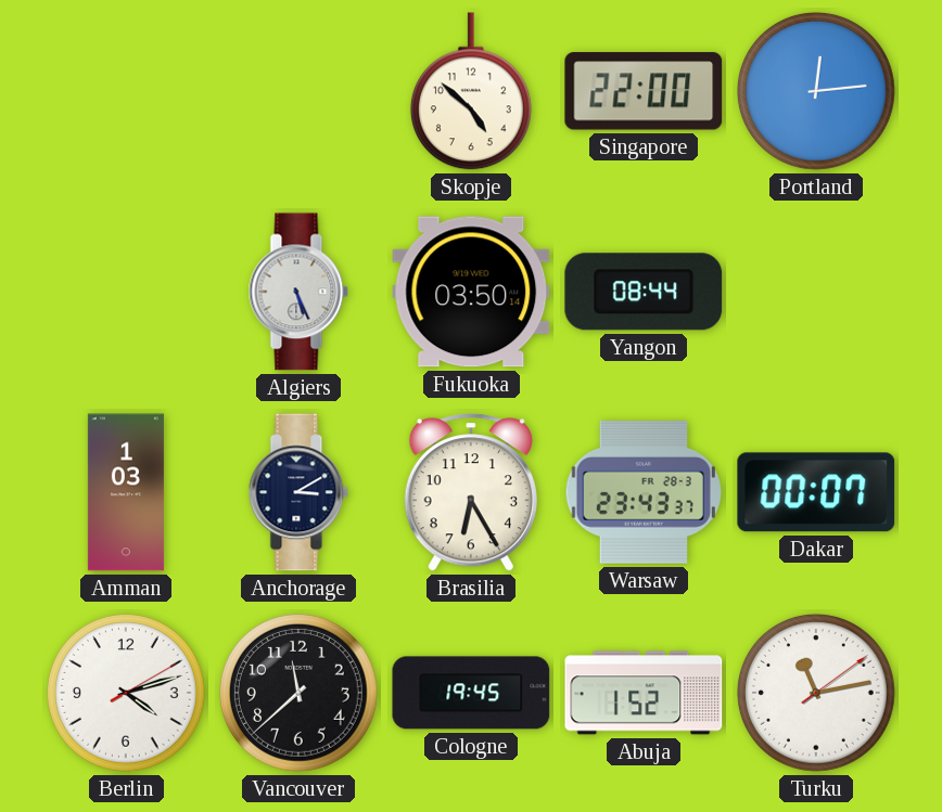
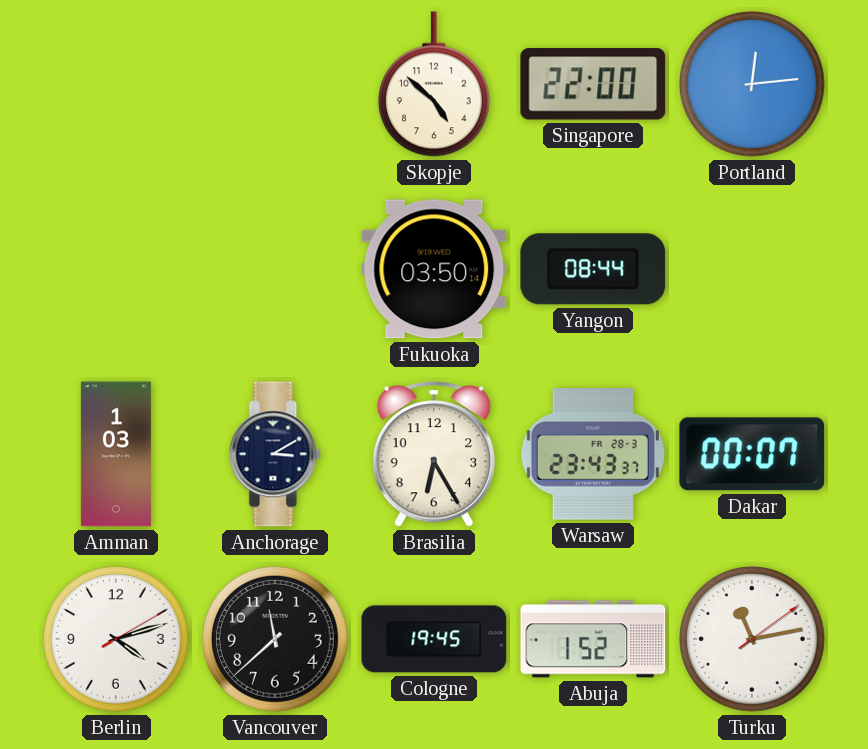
Algiers: 5:26 -> none
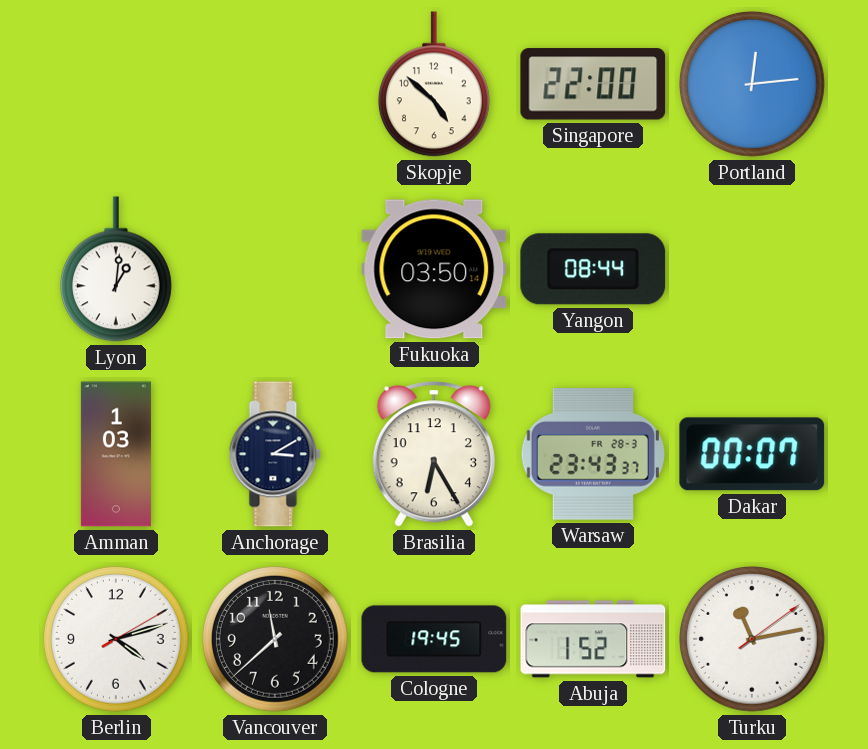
Lyon: none -> 1:01
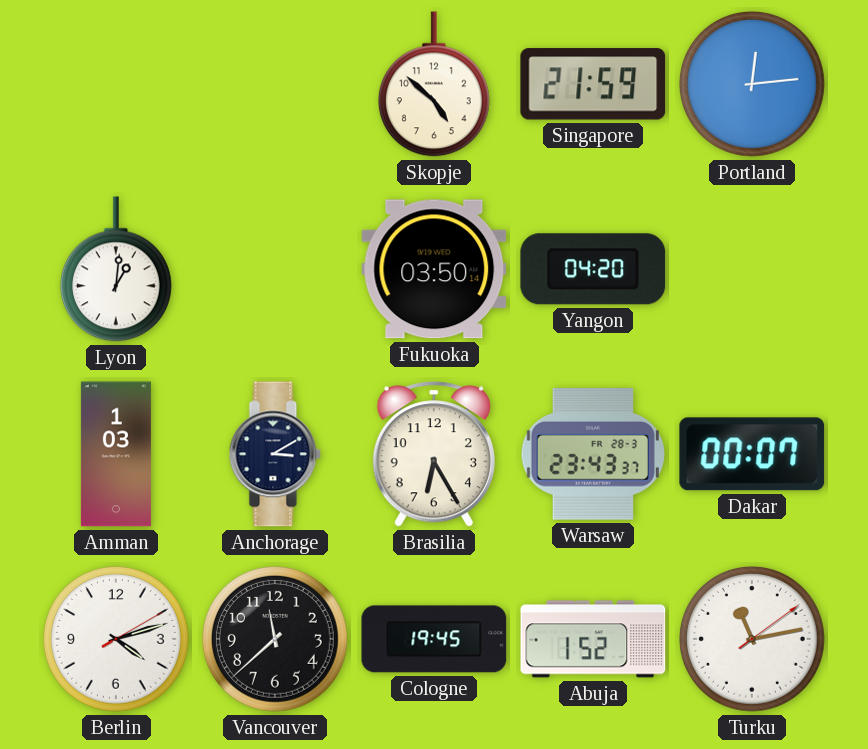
Singapore: 22:00 -> 21:59
Yangon: 08:44 -> 04:20
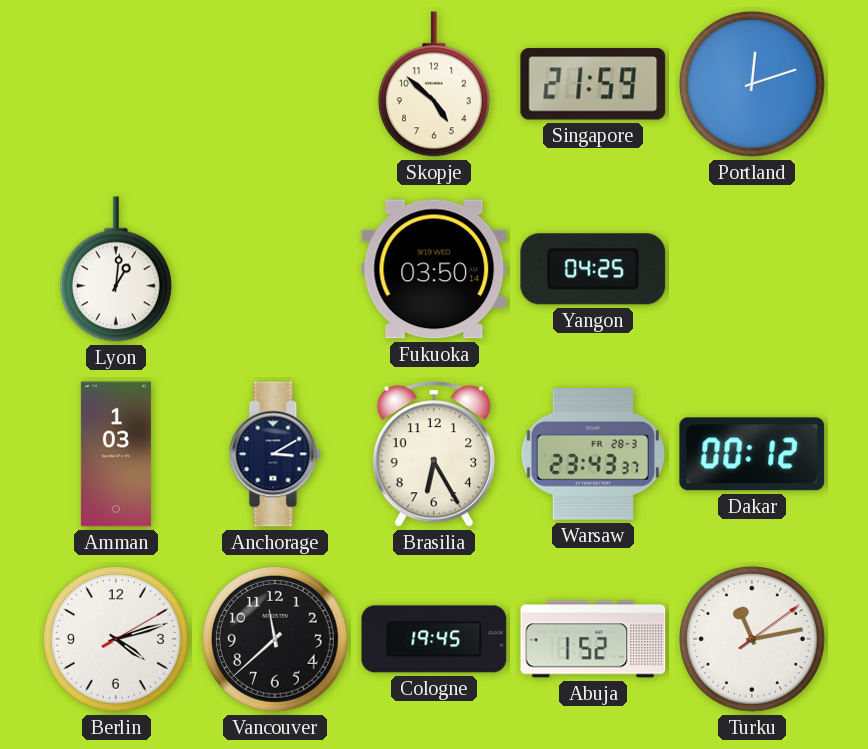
Portland: 12:14 -> 12:12
Yangon: 04:20 -> 04:25
Dakar: 00:07 -> 00:12
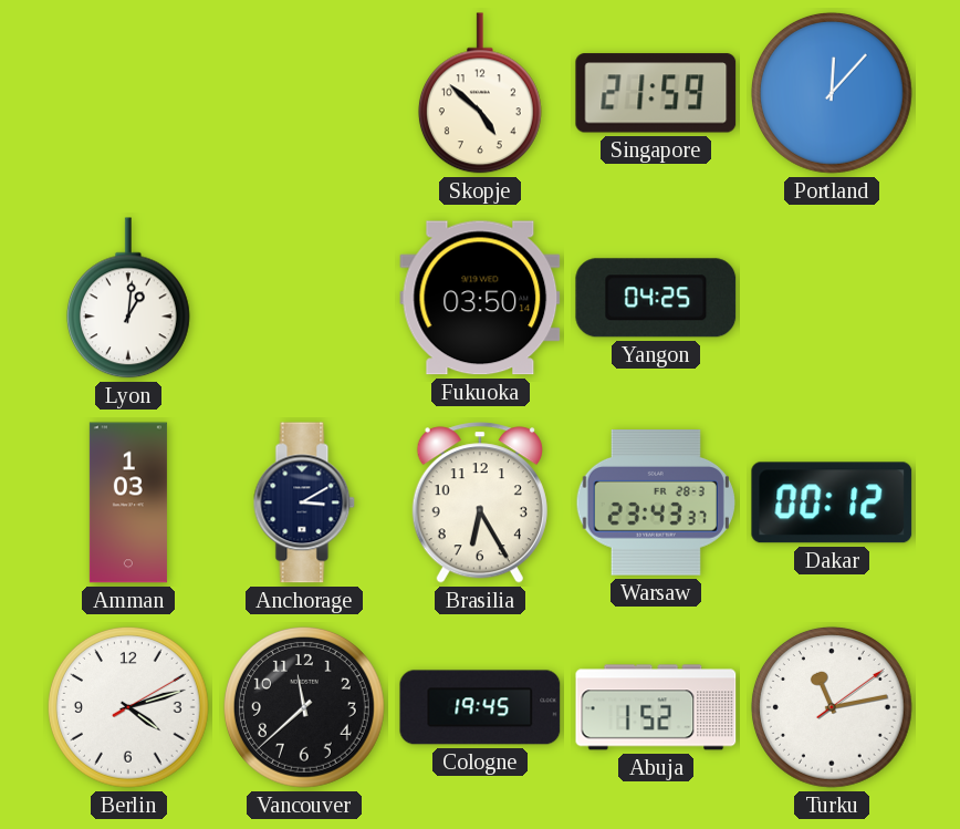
Portland: 12:12 -> 12:07
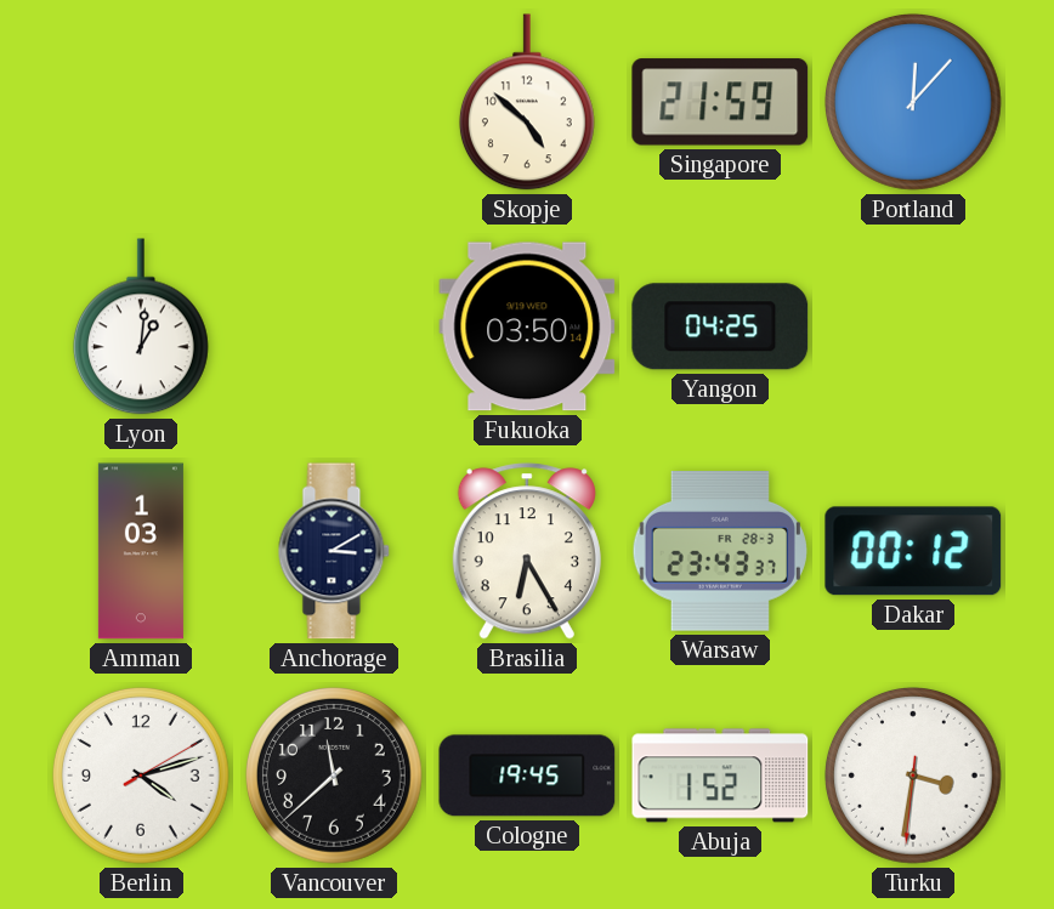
Turku: 11:13 -> 3:31
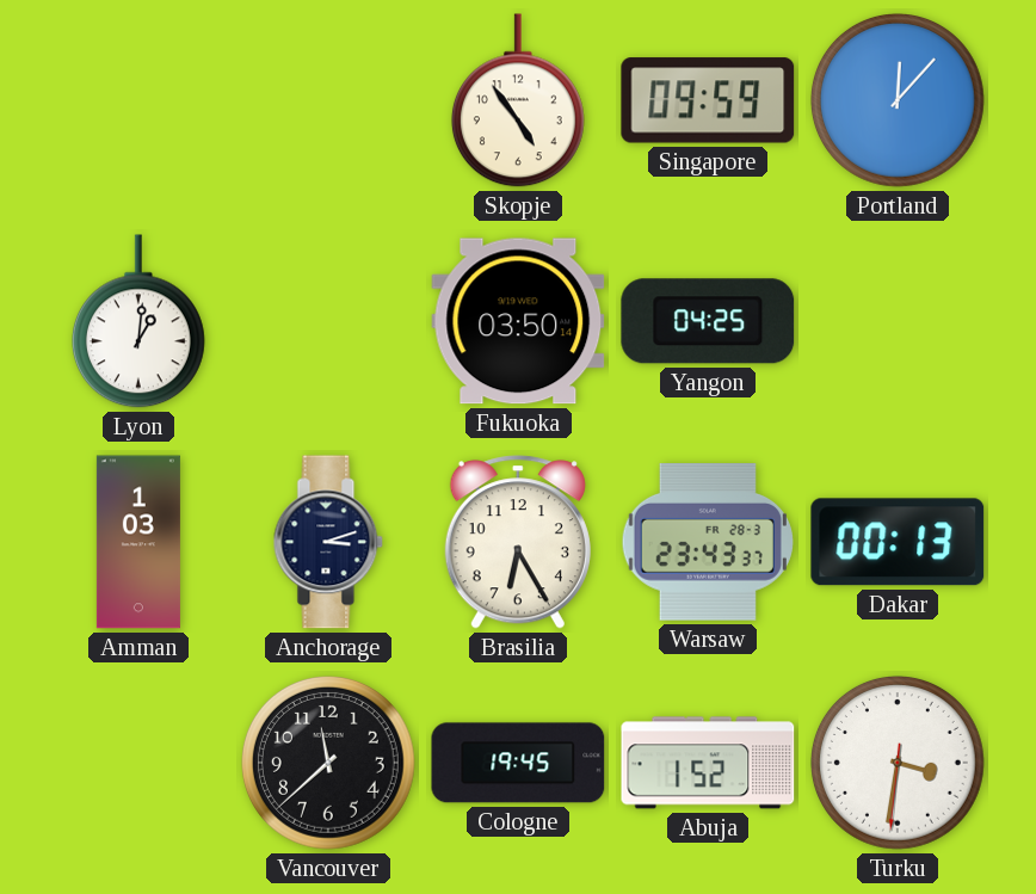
Skopje: 4:52 -> 4:54
Singapore: 21:59 -> 09:59
Anchorage: 3:10 -> 3:12
Dakar: 00:12 -> 00:13
Berlin: 4:12 -> none
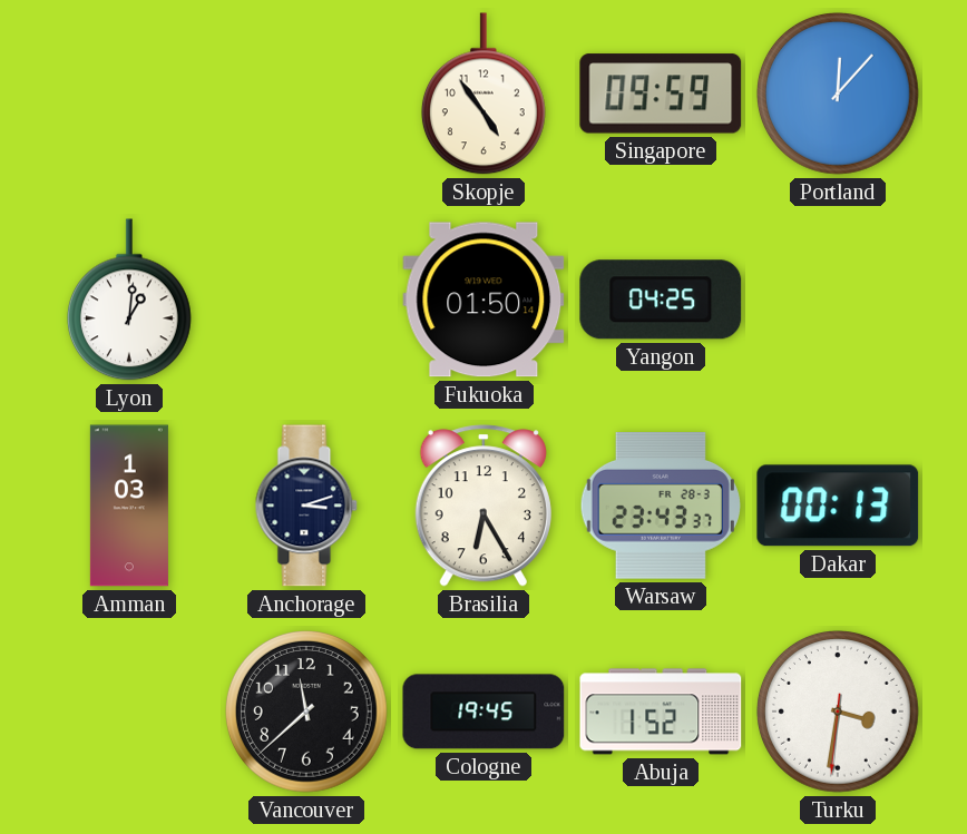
Fukuoka: 03:50 -> 01:50
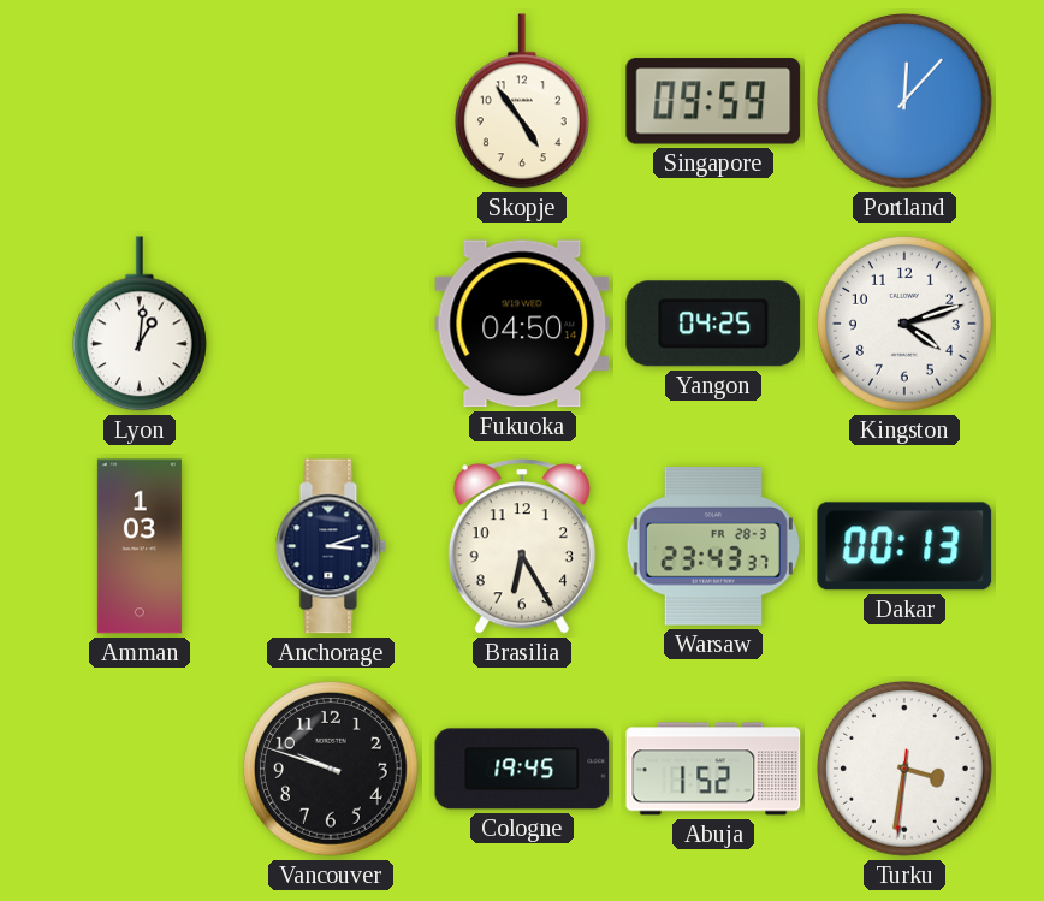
Fukuoka: 01:50 -> 04:50
Kingston: none -> 4:12
Vancouver: 11:38 -> 9:48
